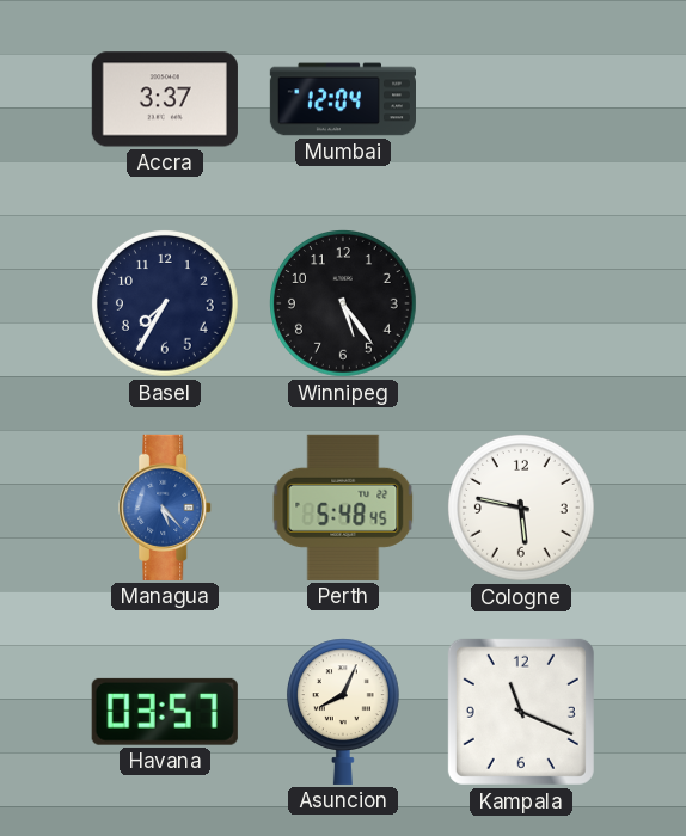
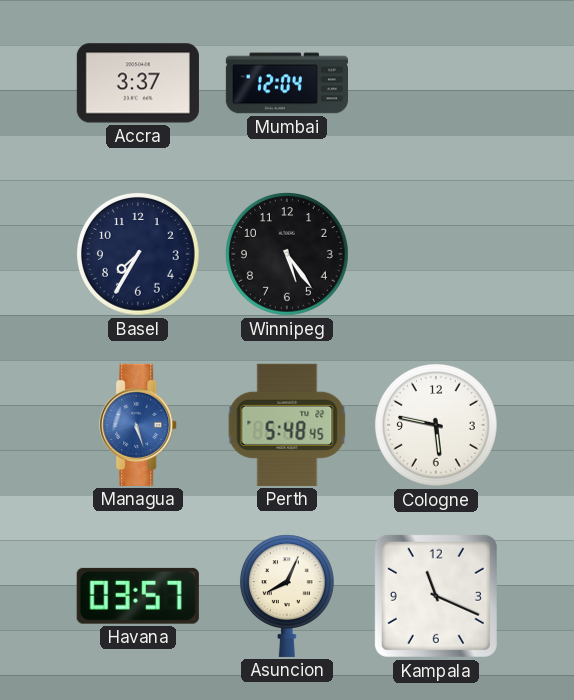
Managua: 5:23 -> 5:27
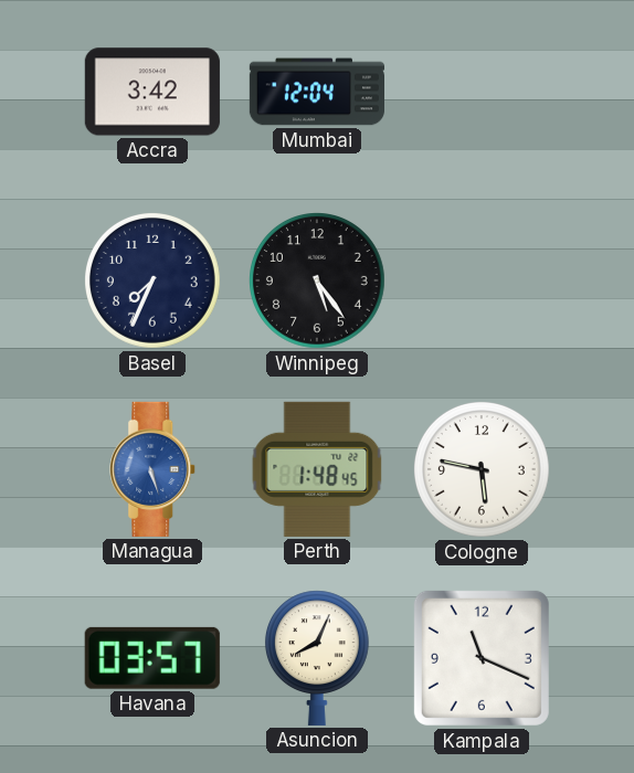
Accra: 3:37 -> 3:42
Basel: 7:35 -> 7:34
Perth: 5:48 -> 1:48
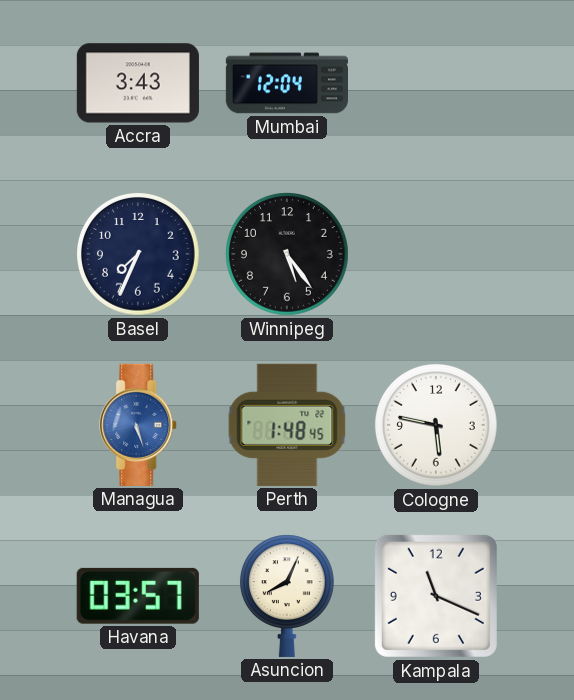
Accra: 3:42 -> 3:43
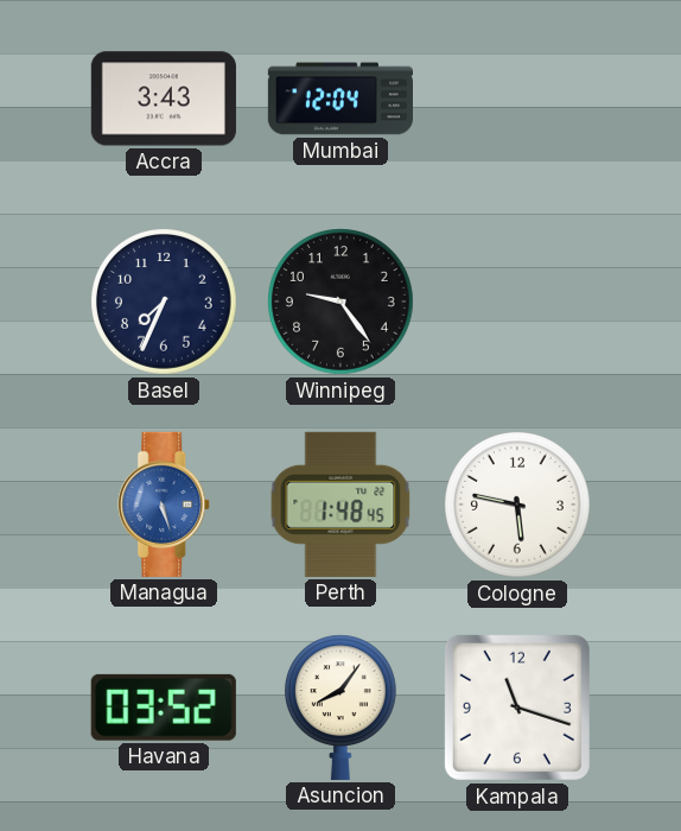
Winnipeg: 5:24 -> 9:24
Havana: 03:57 -> 03:52
Asuncion: 8:04 -> 8:06
Kampala: 11:19 -> 11:18
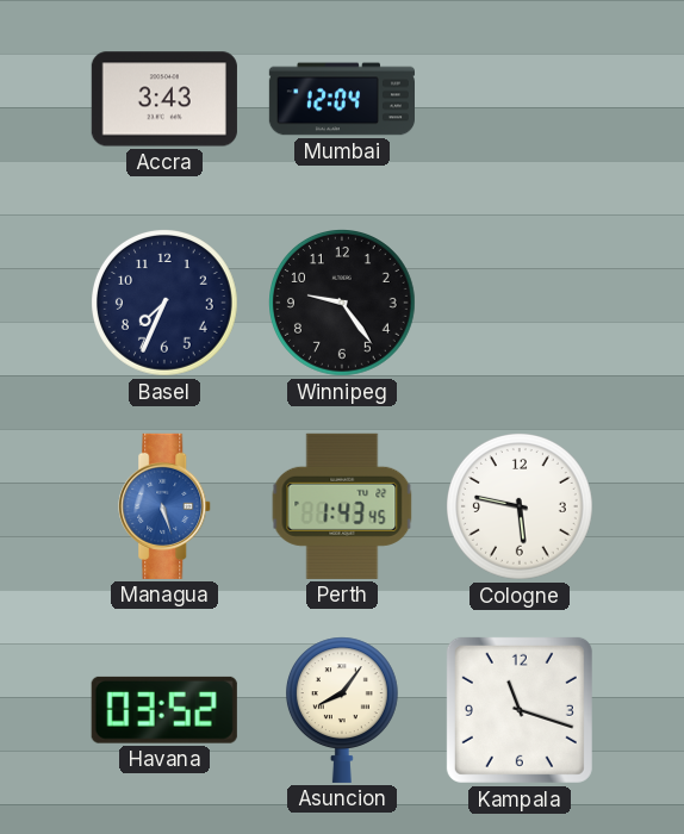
Perth: 1:48 -> 1:43
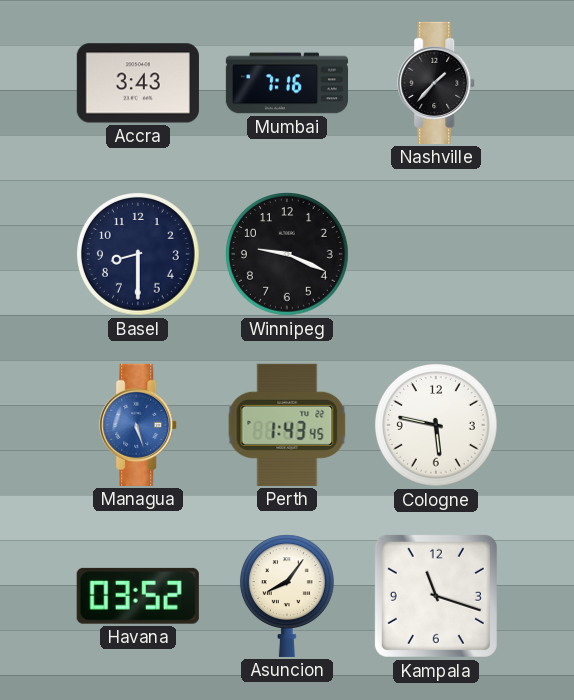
Mumbai: 12:04 -> 7:16
Nashville: none -> 1:37
Basel: 7:34 -> 8:30
Winnipeg: 9:24 -> 9:19
